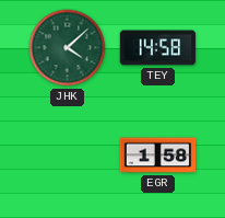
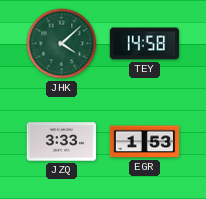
JZQ: none -> 3:33
EGR: 1:58 -> 1:53
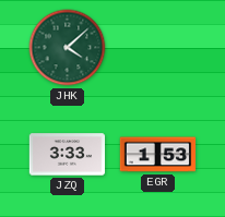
TEY: 14:58 -> none
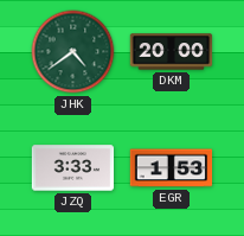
JHK: 4:08 -> 4:39
DKM: none -> 20:00
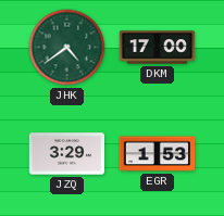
DKM: 20:00 -> 17:00
JZQ: 3:33 -> 3:29
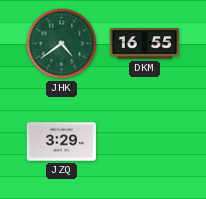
DKM: 17:00 -> 16:55
EGR: 1:53 -> none
